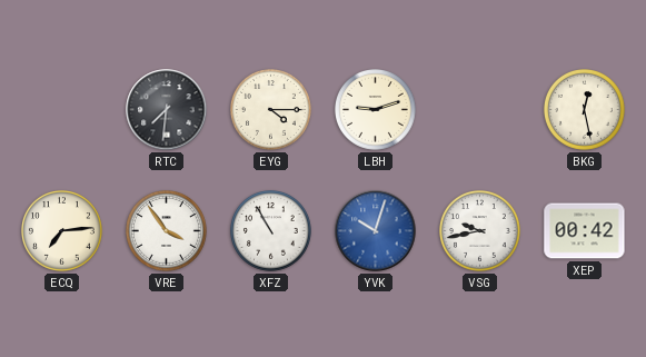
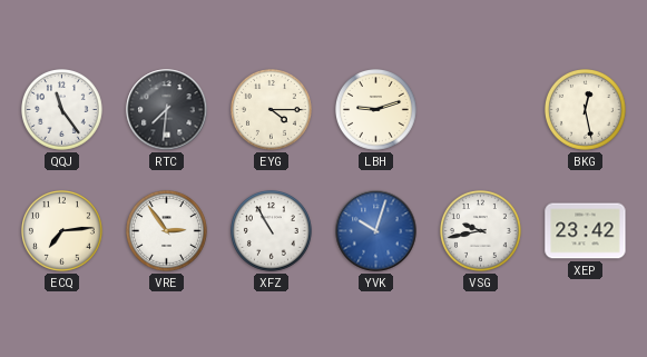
QQJ: none -> 11:24
VRE: 3:54 -> 2:54
XEP: 00:42 -> 23:42
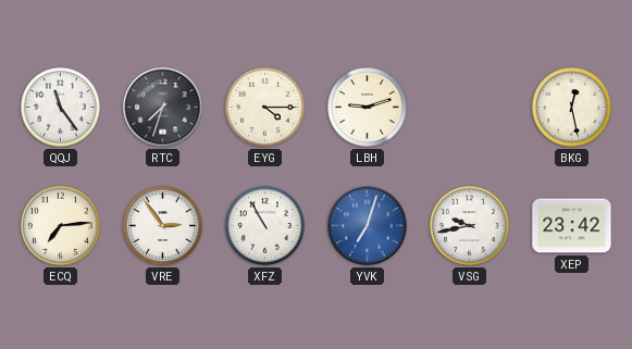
RTC: 7:31 -> 7:33
YVK: 10:03 -> 7:03
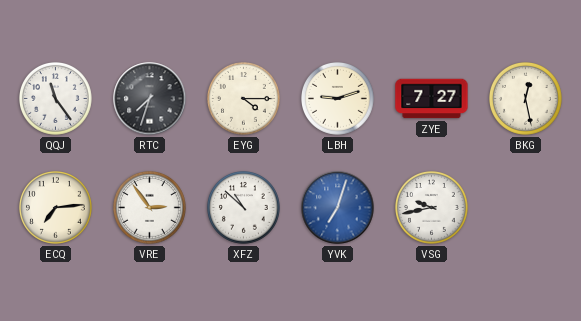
ZYE: none -> 7:27
XFZ: 10:55 -> 10:52
XEP: 23:42 -> none
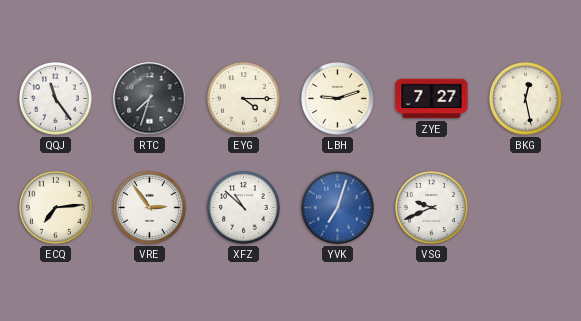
VSG: 9:43 -> 9:41
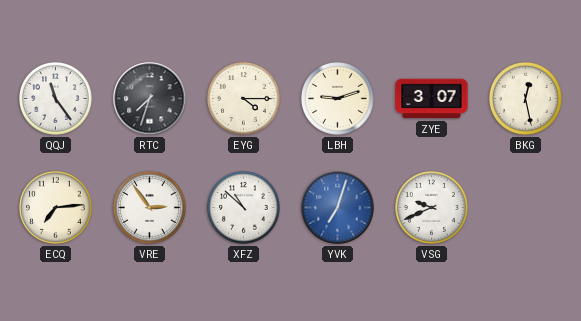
ZYE: 7:27 -> 3:07
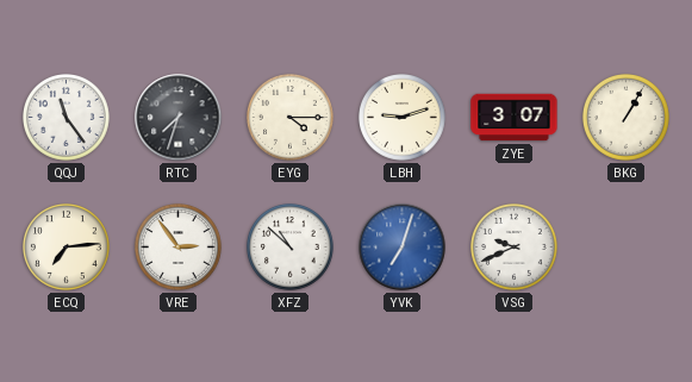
BKG: 12:28 -> 1:05
